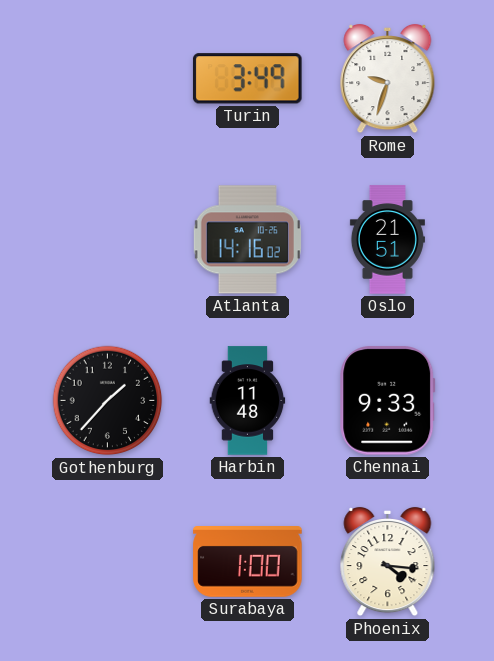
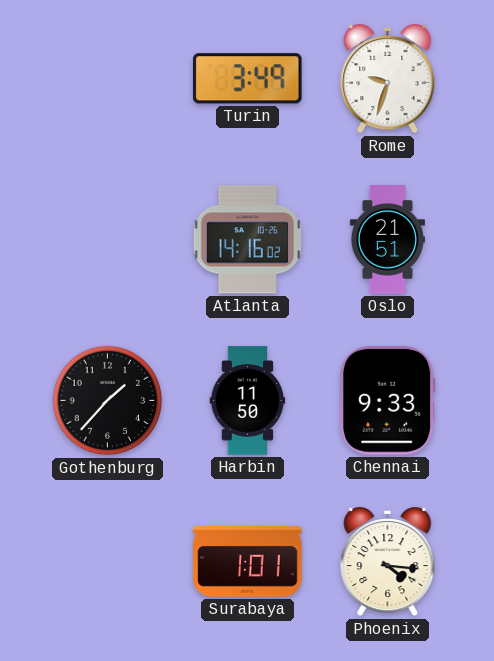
Harbin: 11:48 -> 11:50
Surabaya: 1:00 -> 1:01
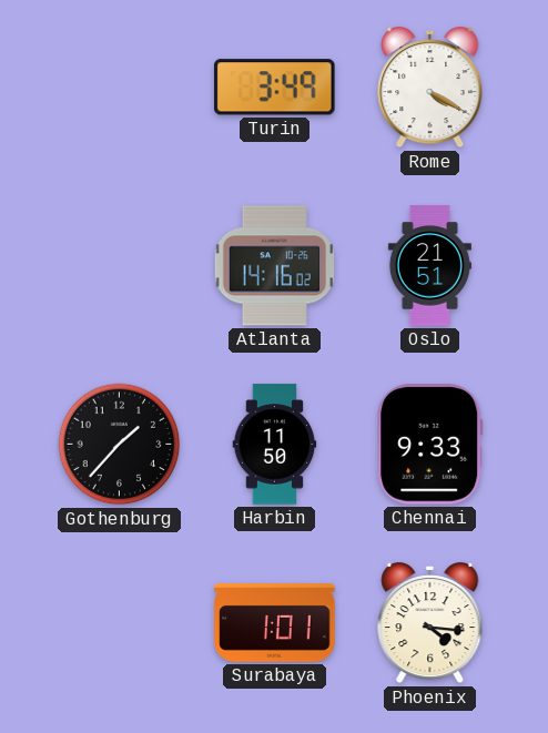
Rome: 9:33 -> 4:20
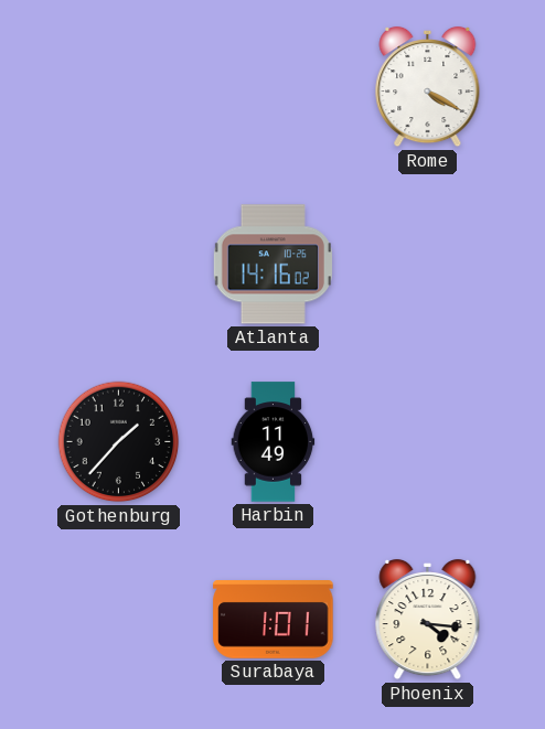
Turin: 3:49 -> none
Oslo: 21:51 -> none
Harbin: 11:50 -> 11:49
Chennai: 9:33 -> none
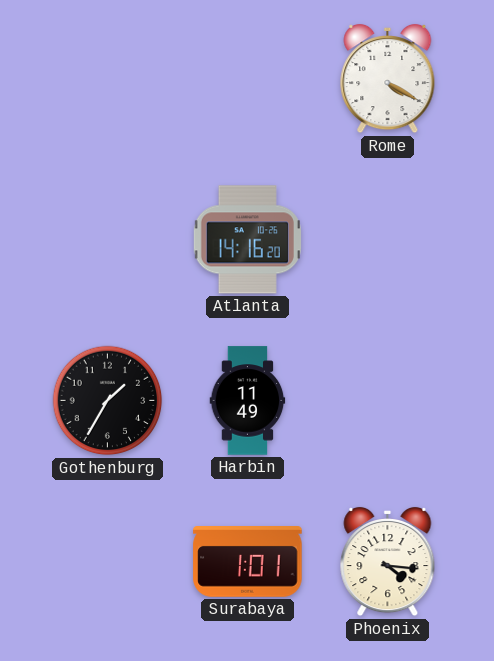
Atlanta: 14:16:02 -> 14:16:20
Gothenburg: 1:37 -> 1:35
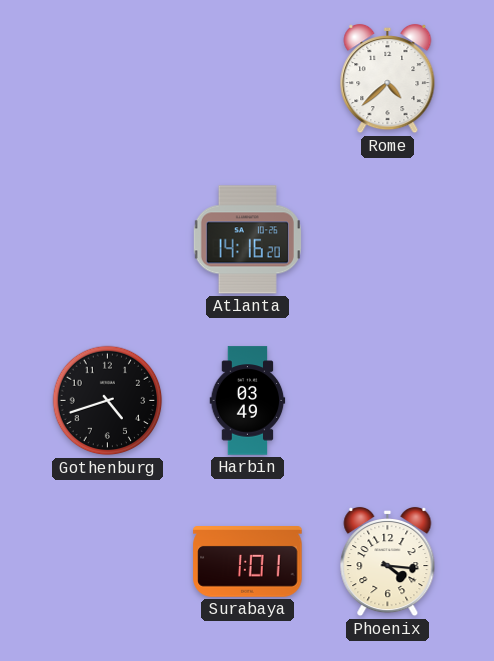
Rome: 4:20 -> 4:38
Gothenburg: 1:35 -> 4:42
Harbin: 11:49 -> 03:49
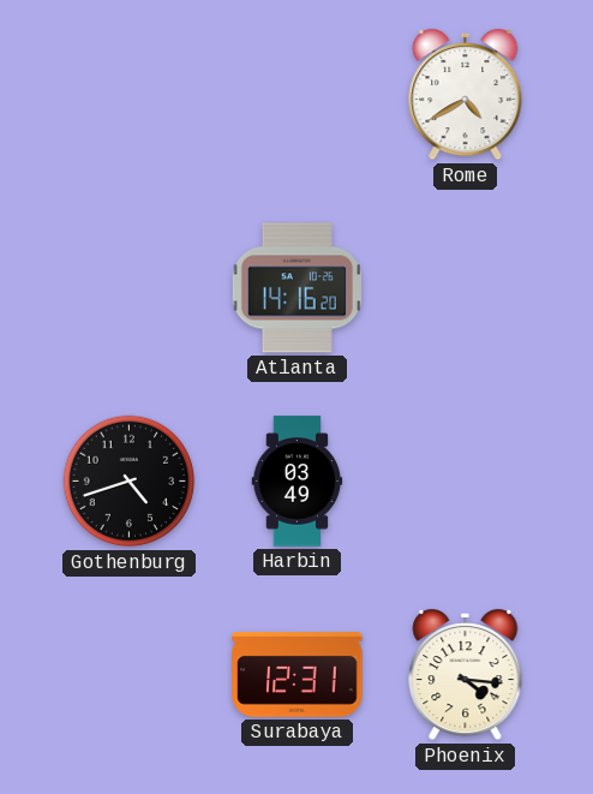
Rome: 4:38 -> 4:40
Surabaya: 1:01 -> 12:31
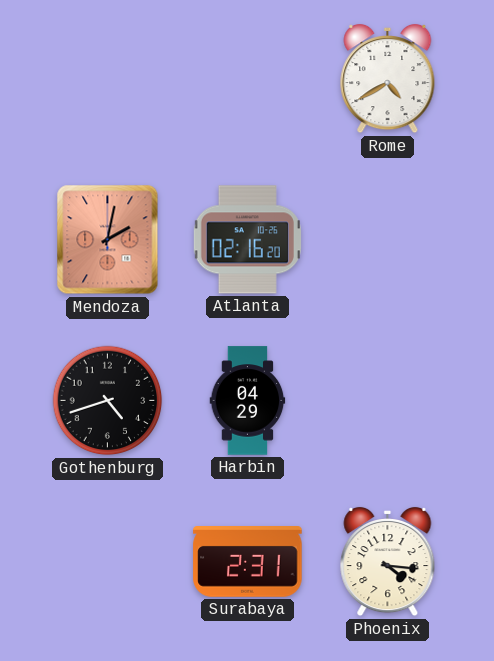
Mendoza: none -> 2:02
Atlanta: 14:16 -> 02:16
Harbin: 03:49 -> 04:29
Surabaya: 12:31 -> 2:31
